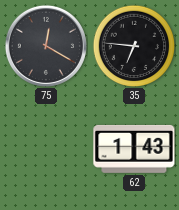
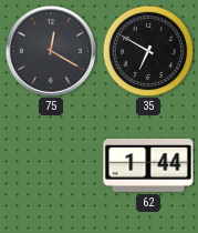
35: 6:46 -> 6:50
62: 1:43 -> 1:44
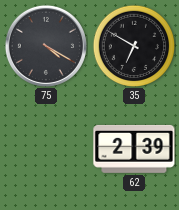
75: 12:20 -> 4:20
62: 1:44 -> 2:39
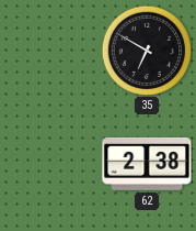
75: 4:20 -> none
62: 2:39 -> 2:38
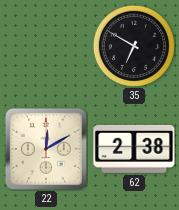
22: none -> 12:10
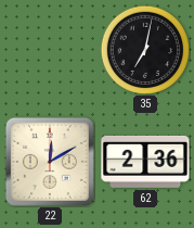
35: 6:50 -> 7:02
62: 2:38 -> 2:36
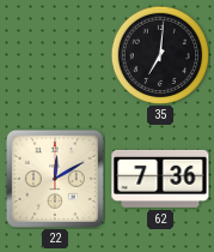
35: 7:02 -> 7:01
62: 2:36 -> 7:36
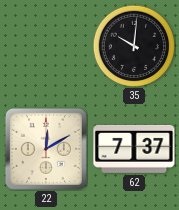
35: 7:01 -> 10:01
62: 7:36 -> 7:37
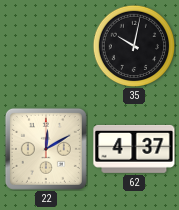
35: 10:01 -> 10:02
62: 7:37 -> 4:37
